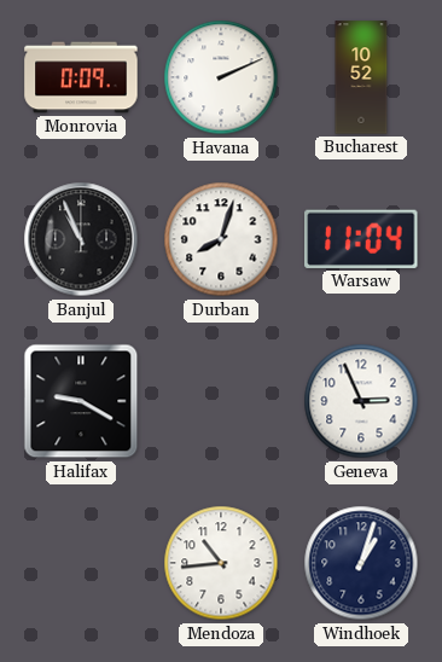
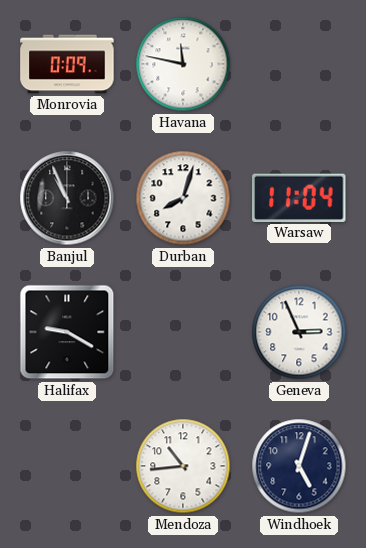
Havana: 2:11 -> 11:47
Bucharest: 10:52 -> none
Windhoek: 1:03 -> 5:03
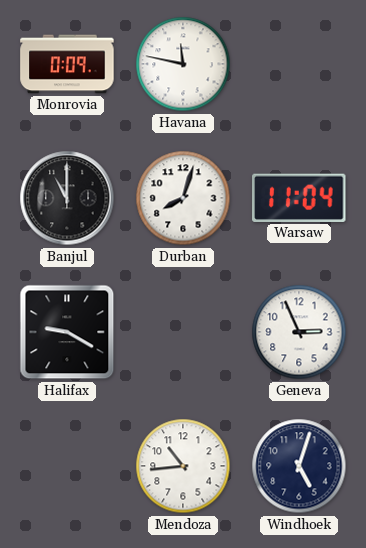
Banjul: 10:56 -> 11:00
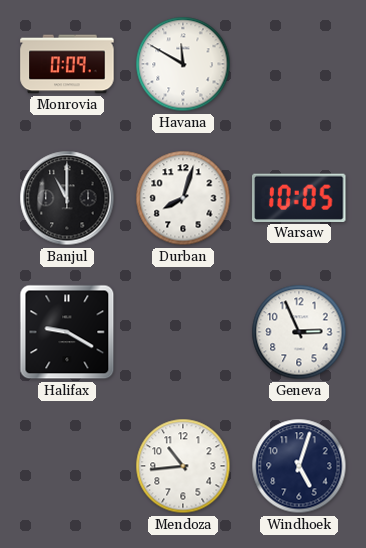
Havana: 11:47 -> 11:50
Warsaw: 11:04 -> 10:05
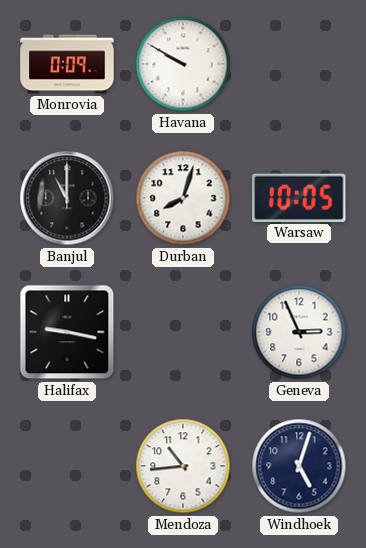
Havana: 11:50 -> 9:50
Halifax: 9:20 -> 9:17
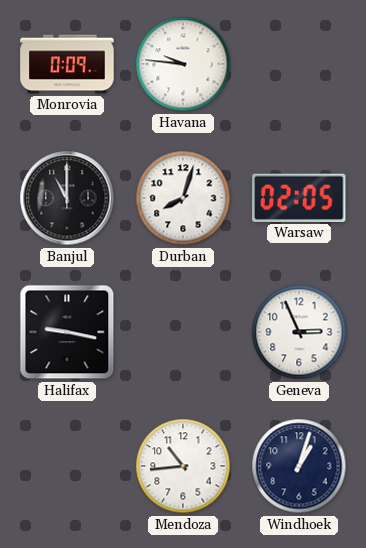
Havana: 9:50 -> 9:46
Warsaw: 10:05 -> 02:05
Windhoek: 5:03 -> 1:03
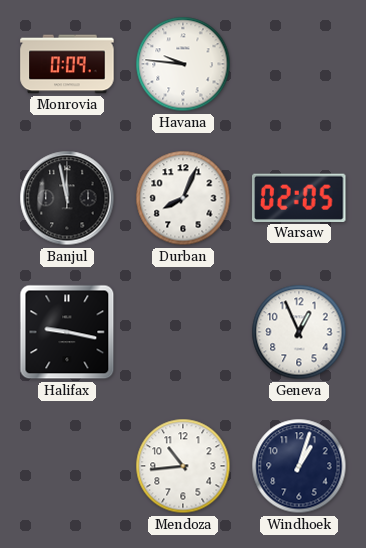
Banjul: 11:00 -> 11:58
Durban: 8:03 -> 8:04
Geneva: 2:56 -> 12:56
